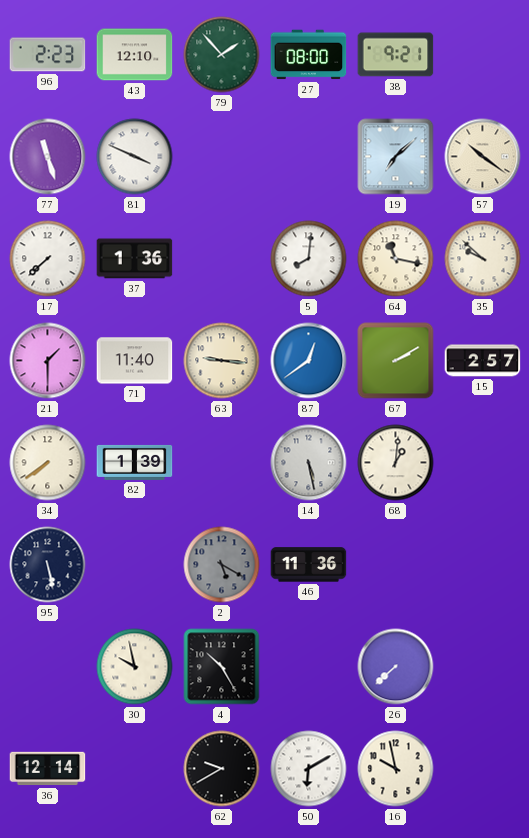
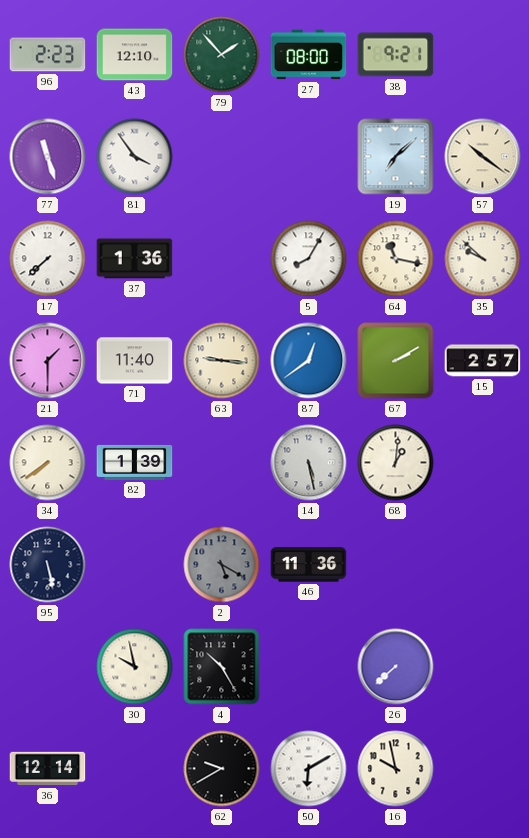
81: 3:49 -> 3:54
5: 8:01 -> 8:05
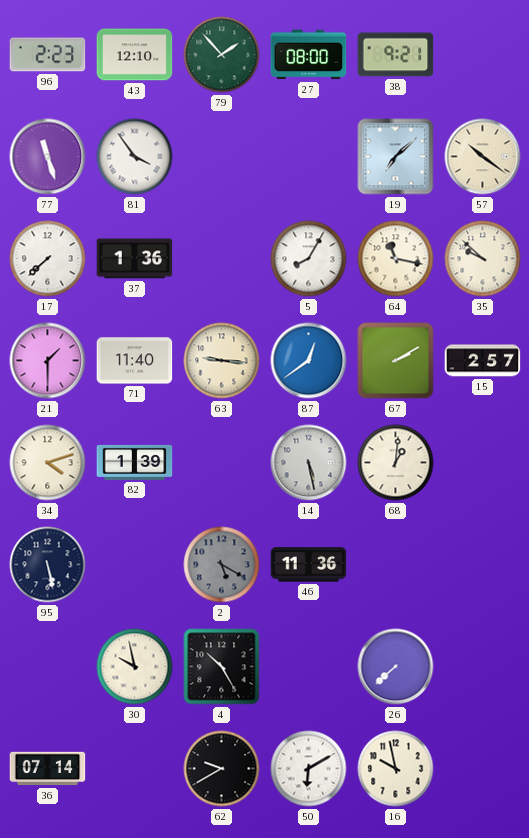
34: 7:39 -> 4:12
36: 12:14 -> 07:14
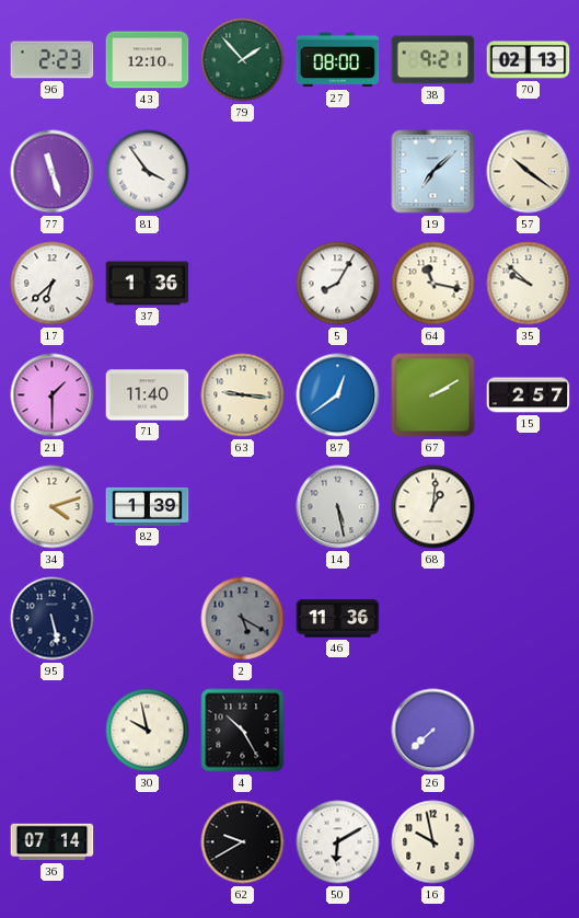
70: none -> 02:13
17: 7:38 -> 6:38
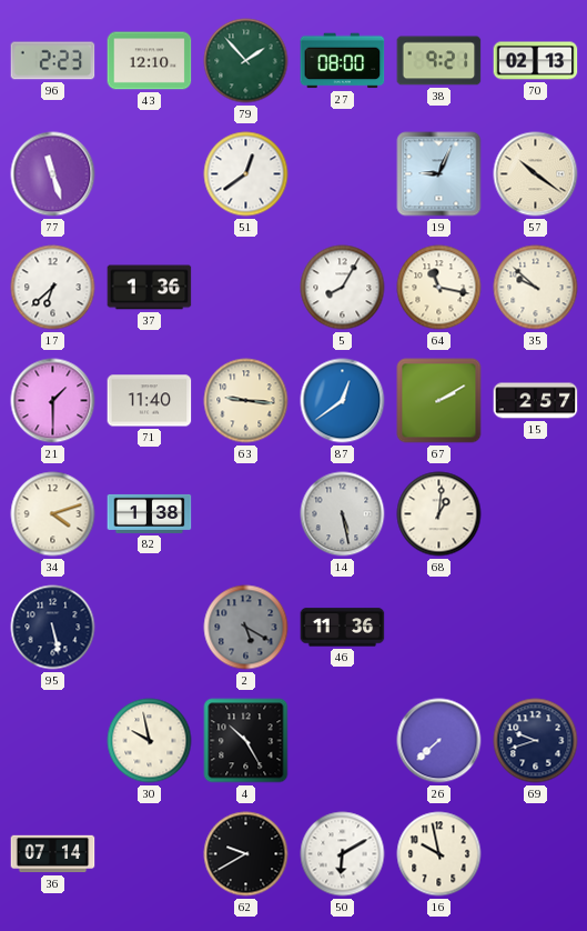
81: 3:54 -> none
51: none -> 12:39
19: 7:08 -> 9:04
82: 1:39 -> 1:38
69: none -> 9:42
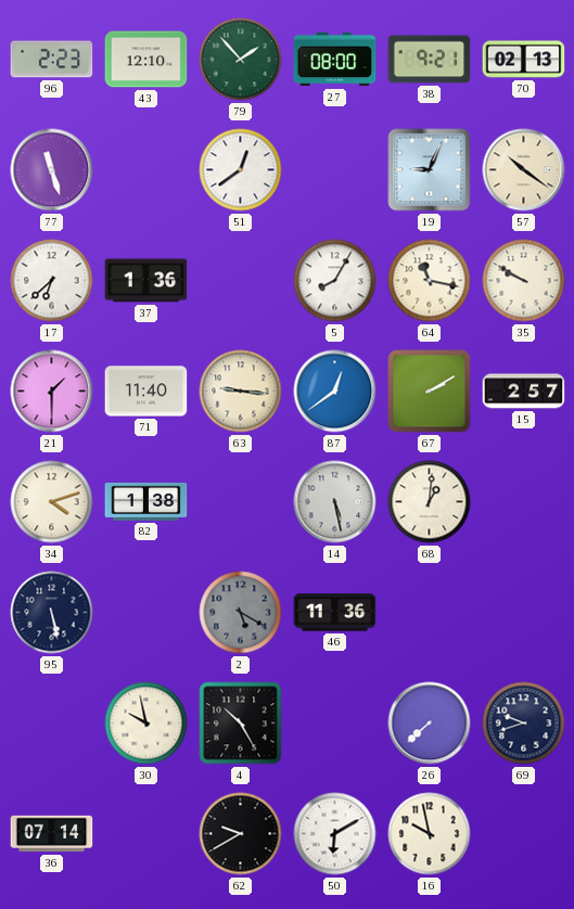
35: 9:52 -> 9:50
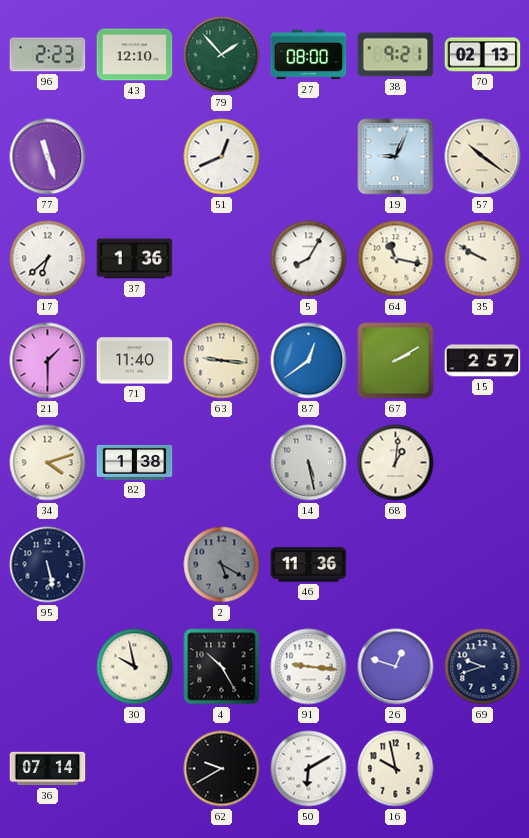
51: 12:39 -> 12:41
91: none -> 9:16
26: 7:38 -> 12:48
